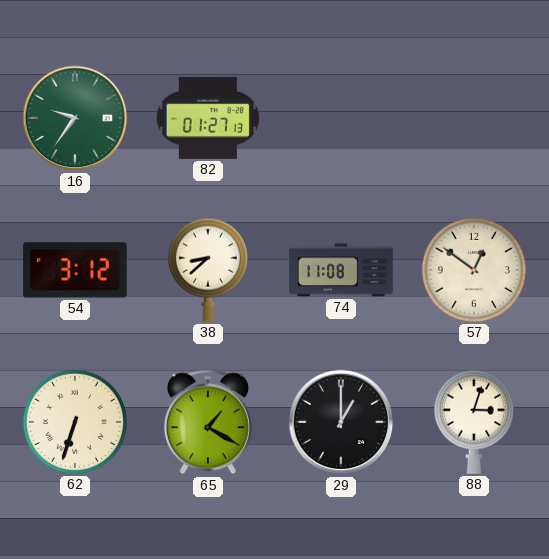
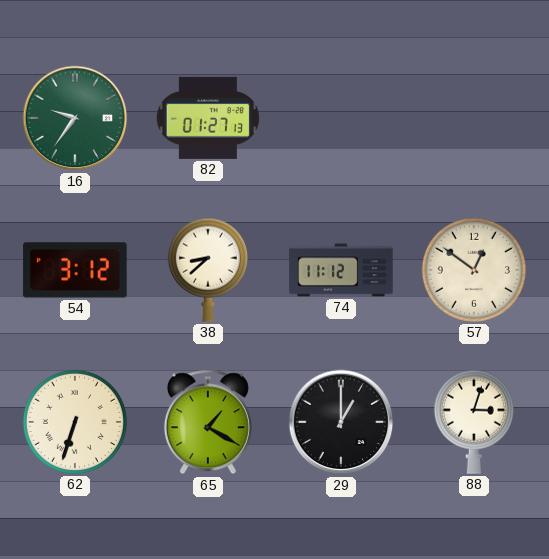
74: 11:08 -> 11:12
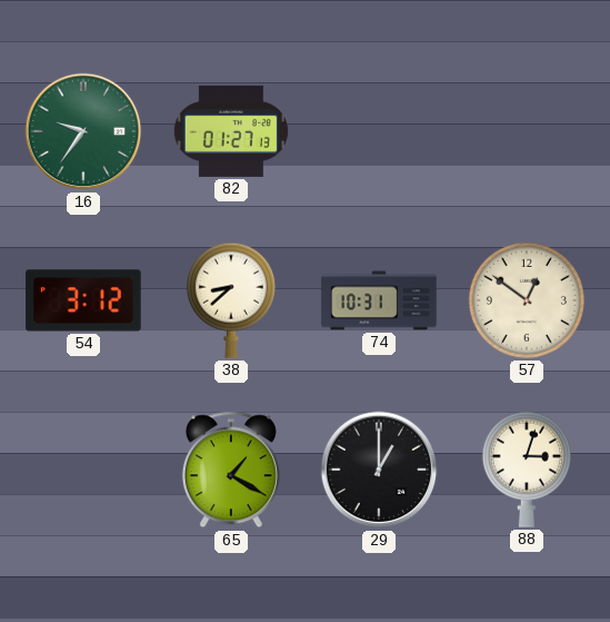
74: 11:12 -> 10:31
62: 6:33 -> none
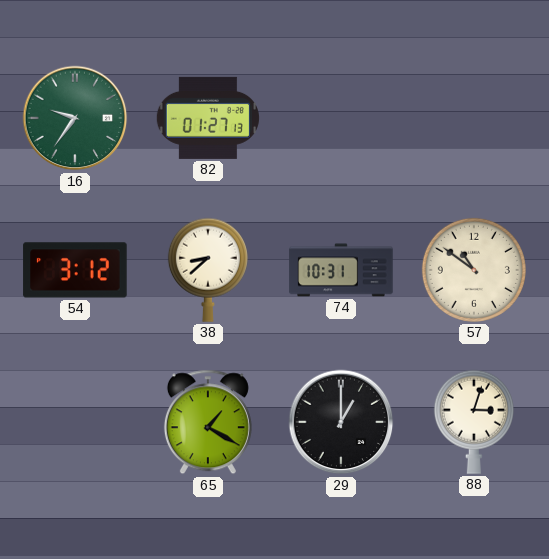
57: 12:51 -> 10:51
